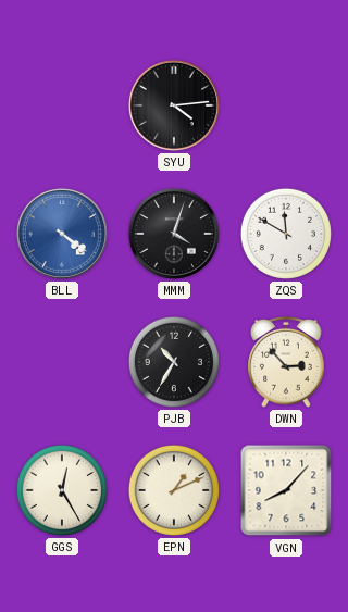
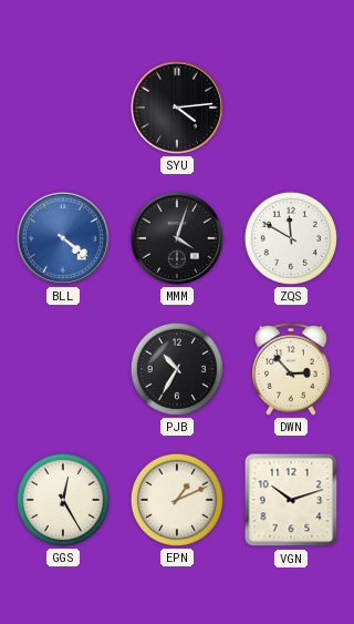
VGN: 8:07 -> 10:12
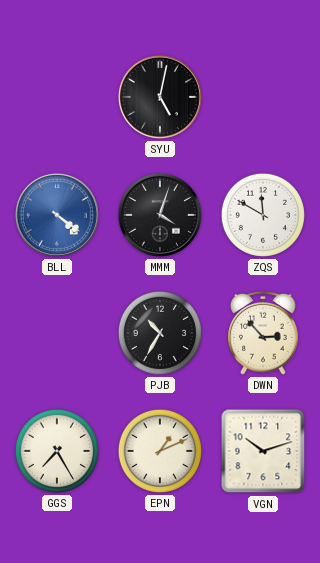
SYU: 4:14 -> 5:02
GGS: 12:25 -> 7:25
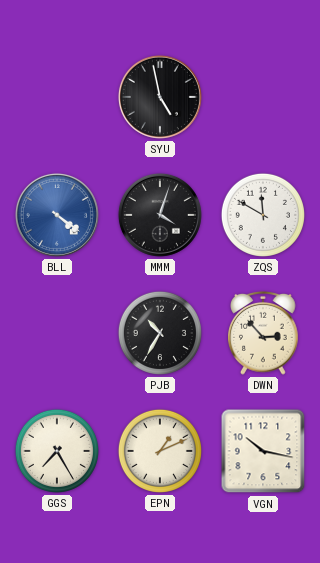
SYU: 5:02 -> 4:58
VGN: 10:12 -> 10:17
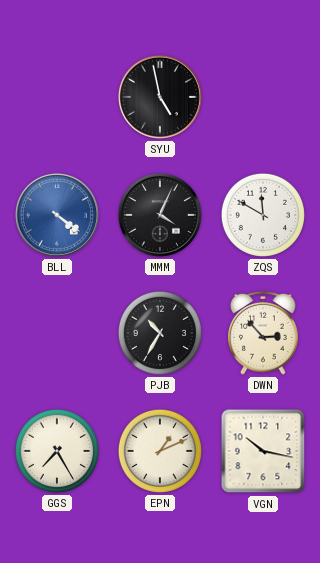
MMM: 4:03 -> 4:04
